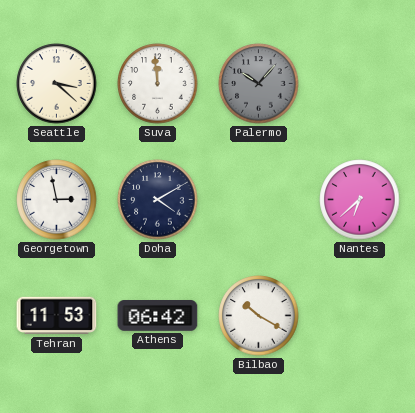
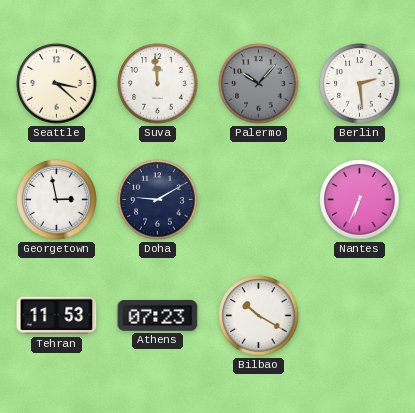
Berlin: none -> 2:29
Doha: 4:10 -> 9:10
Nantes: 6:38 -> 6:34
Athens: 06:42 -> 07:23
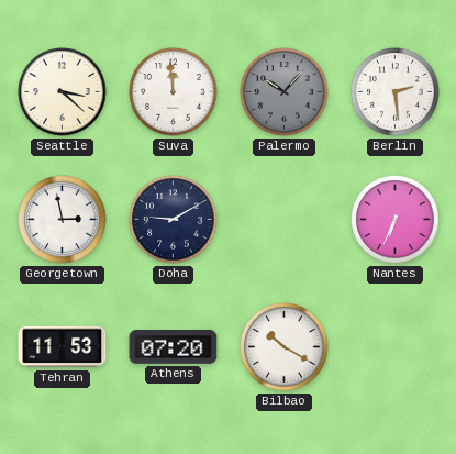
Athens: 07:23 -> 07:20
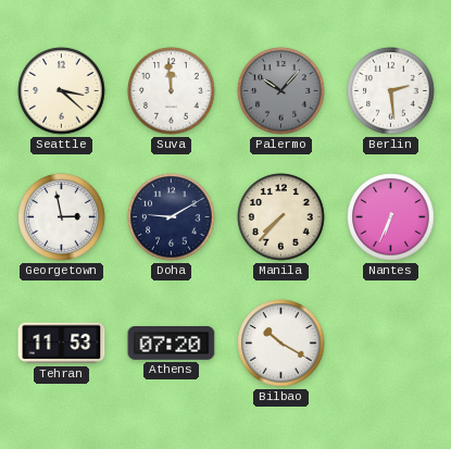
Manila: none -> 7:37
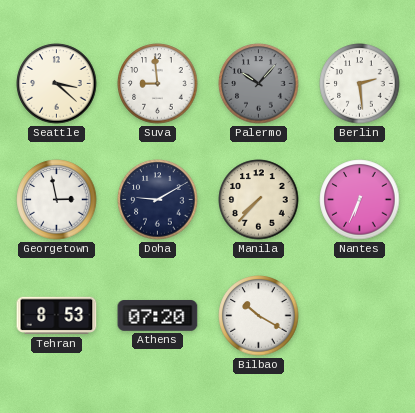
Suva: 11:59 -> 8:59
Tehran: 11:53 -> 8:53
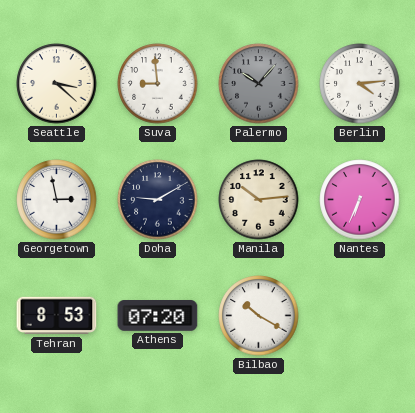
Berlin: 2:29 -> 4:14
Manila: 7:37 -> 10:14
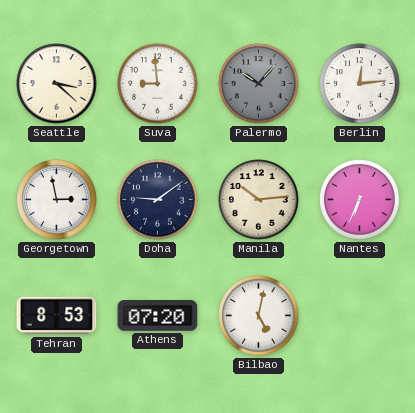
Berlin: 4:14 -> 12:14
Doha: 9:10 -> 9:09
Bilbao: 10:20 -> 5:02
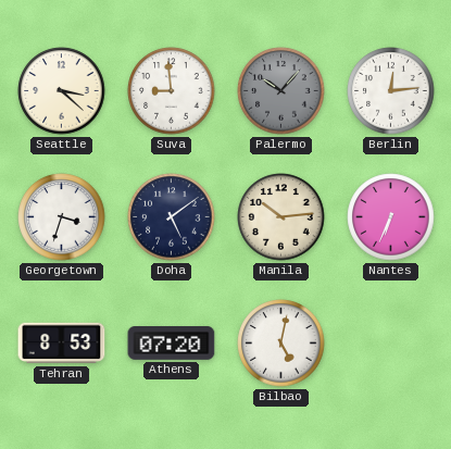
Georgetown: 2:58 -> 3:33
Doha: 9:09 -> 5:09
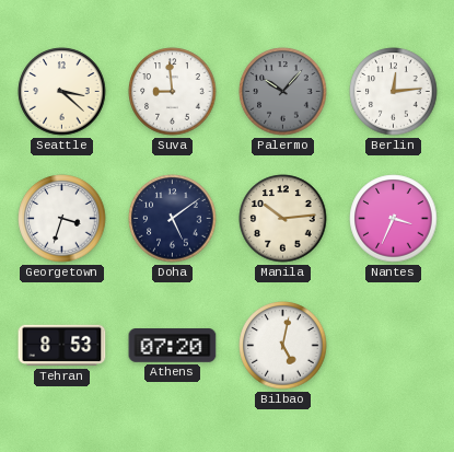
Nantes: 6:34 -> 3:34
